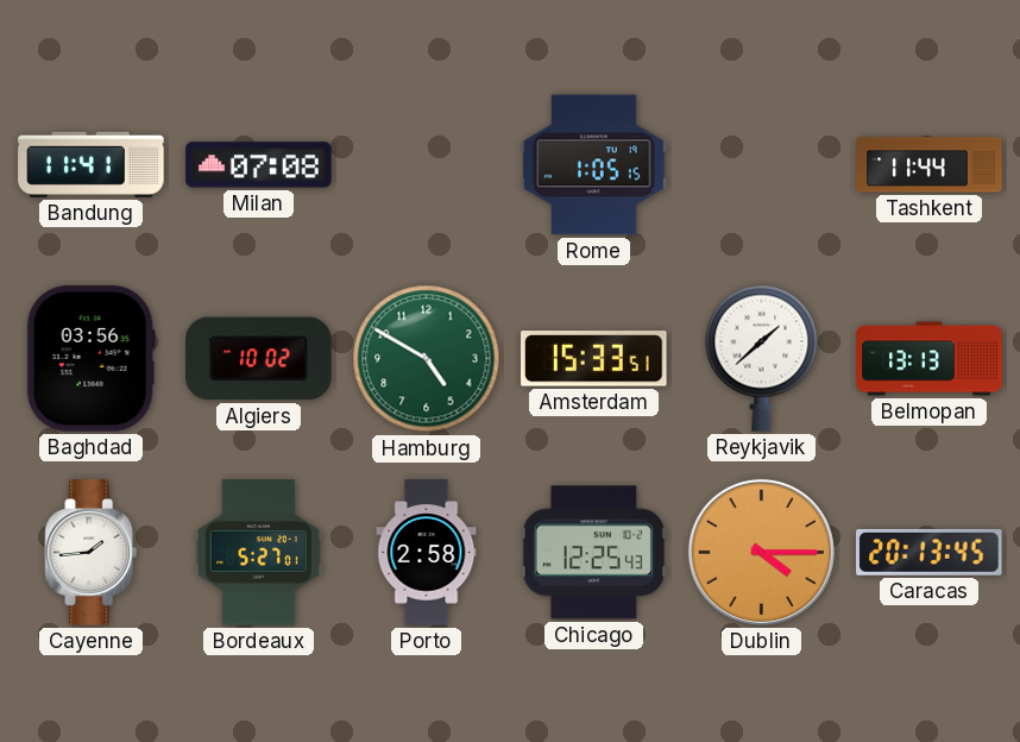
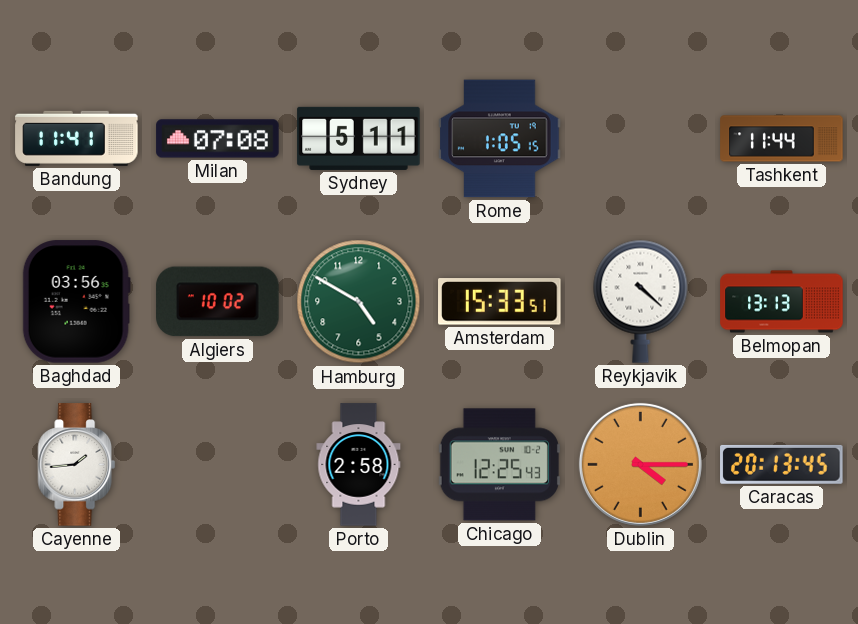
Sydney: none -> 5:11
Reykjavik: 1:38 -> 4:22
Bordeaux: 5:27 -> none
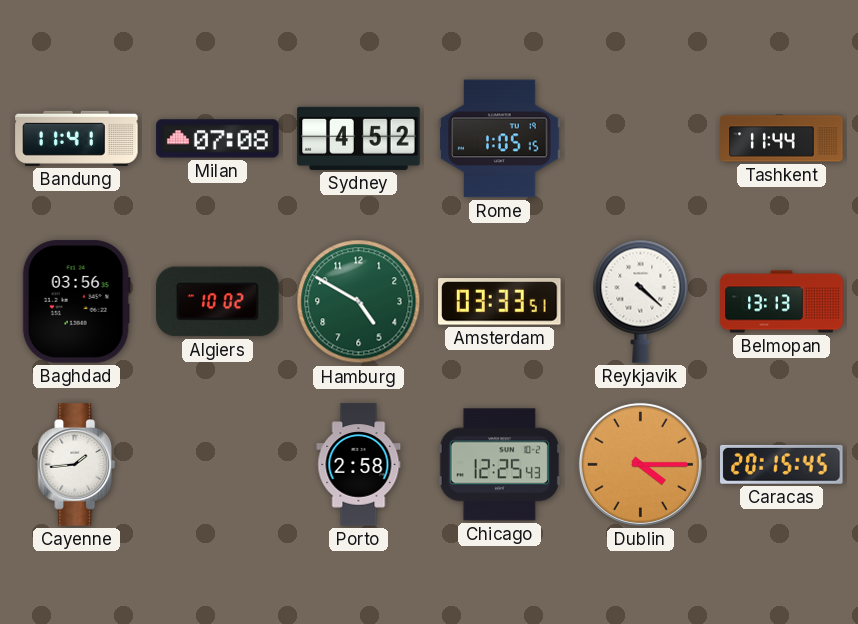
Sydney: 5:11 -> 4:52
Amsterdam: 15:33 -> 03:33
Caracas: 20:13 -> 20:15
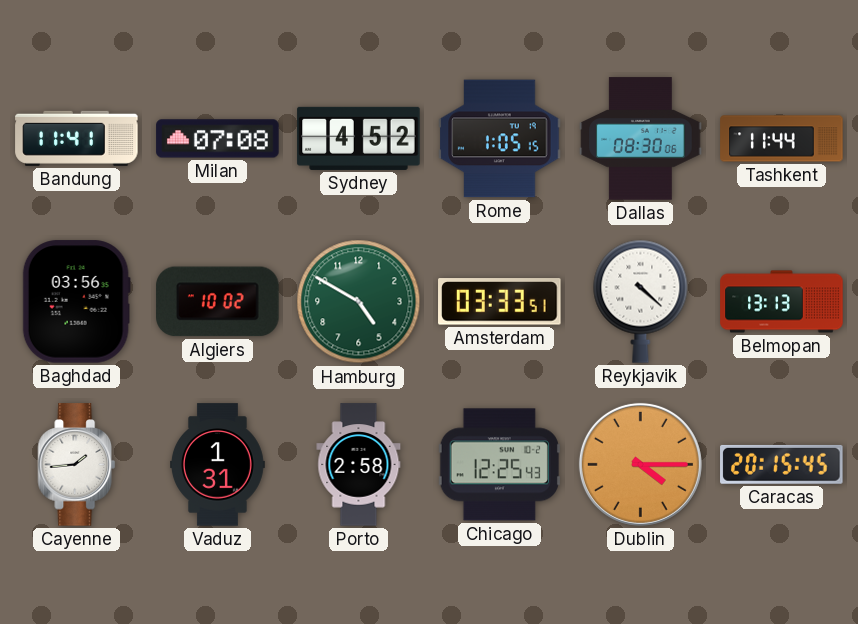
Dallas: none -> 08:30
Vaduz: none -> 1:31
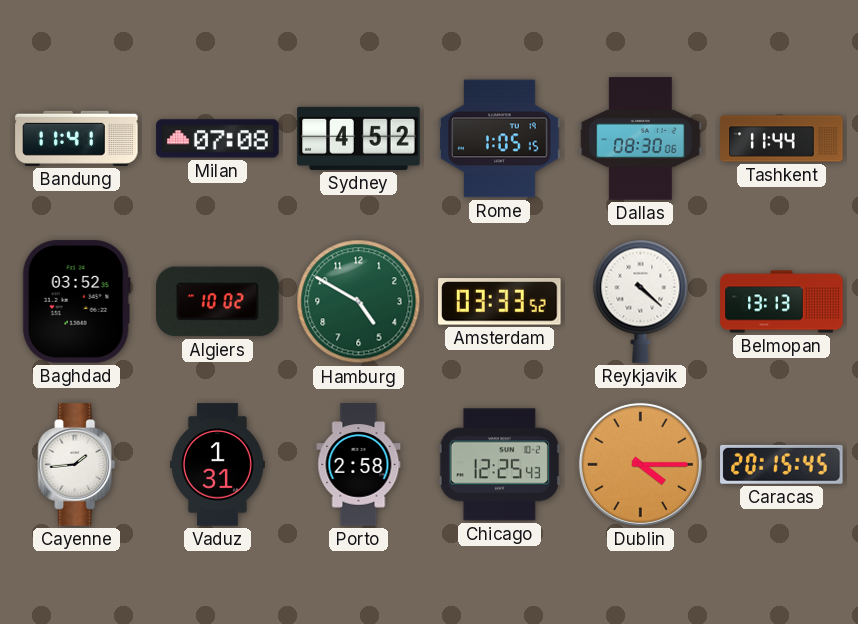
Baghdad: 03:56 -> 03:52
Amsterdam: 03:33:51 -> 03:33:52
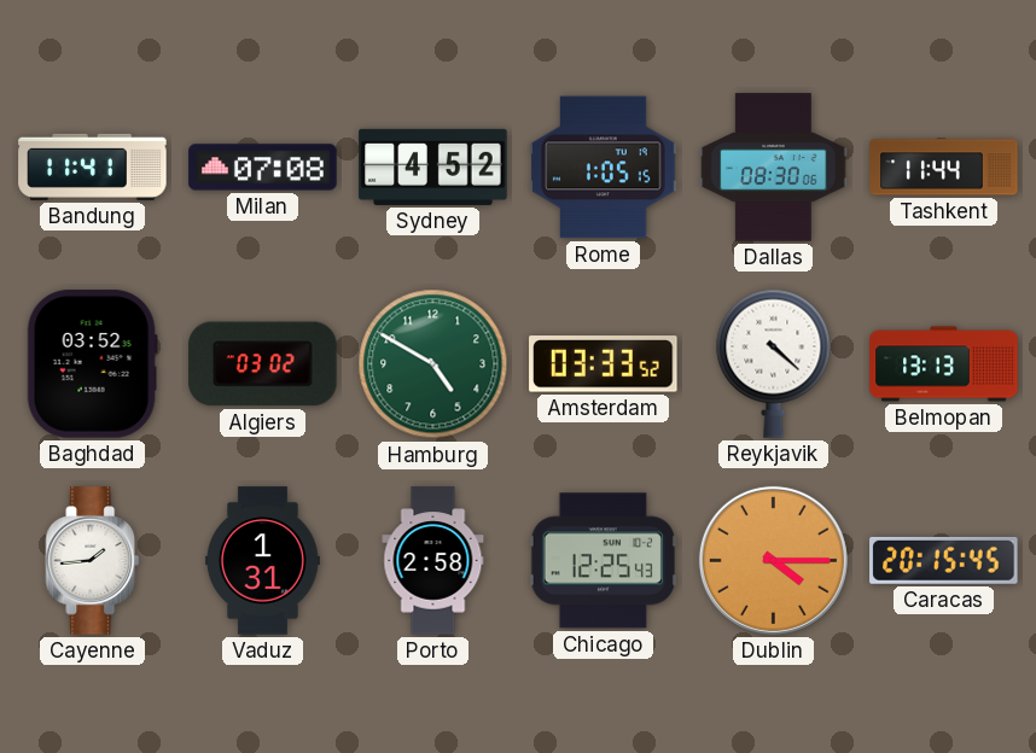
Algiers: 10:02 -> 03:02
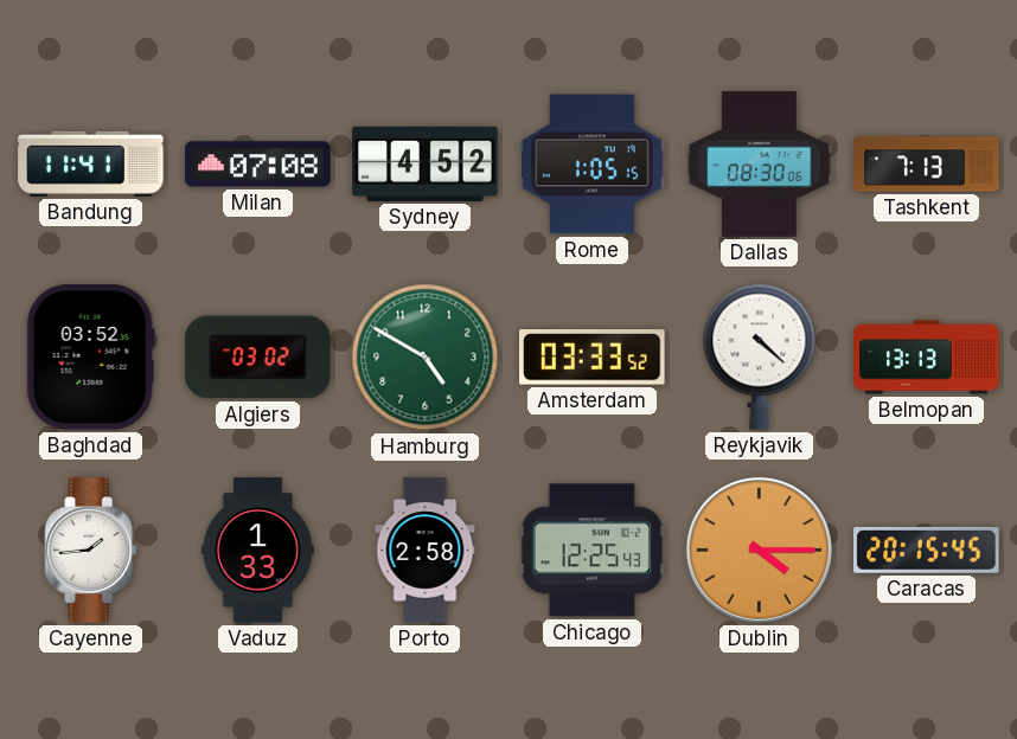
Tashkent: 11:44 -> 7:13
Vaduz: 1:31 -> 1:33
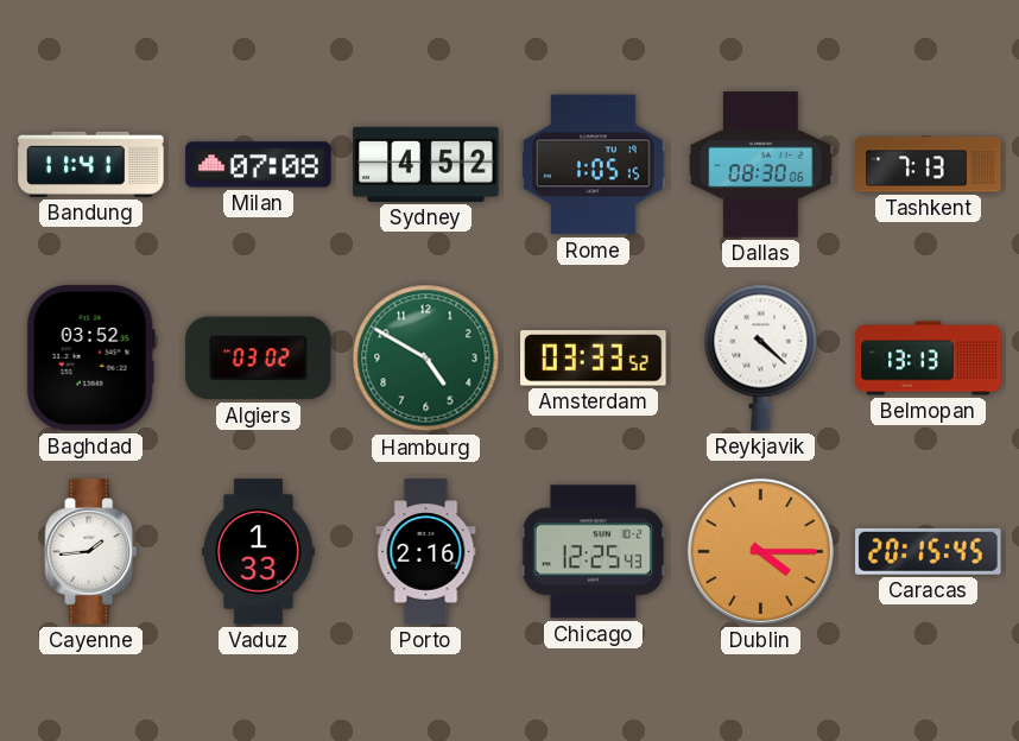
Porto: 2:58 -> 2:16
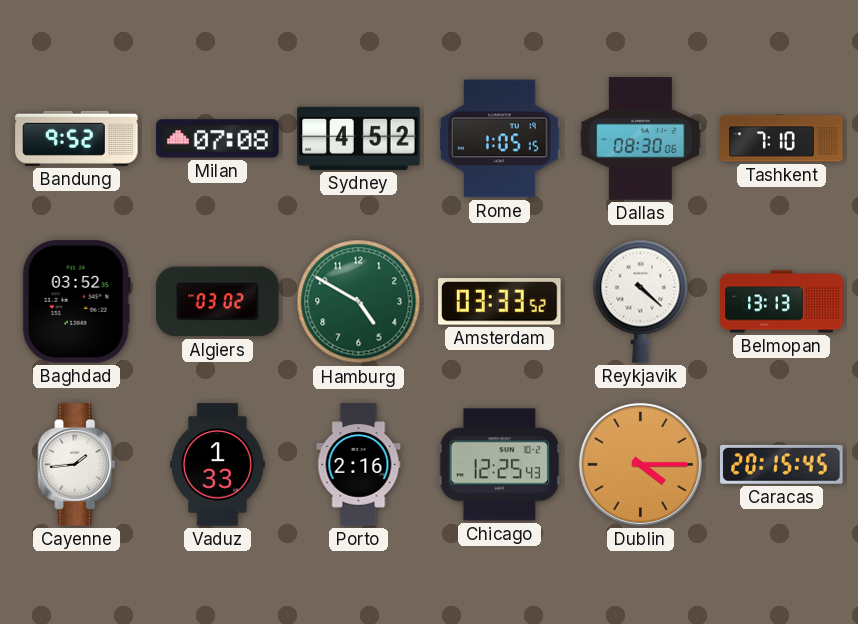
Bandung: 11:41 -> 9:52
Tashkent: 7:13 -> 7:10
